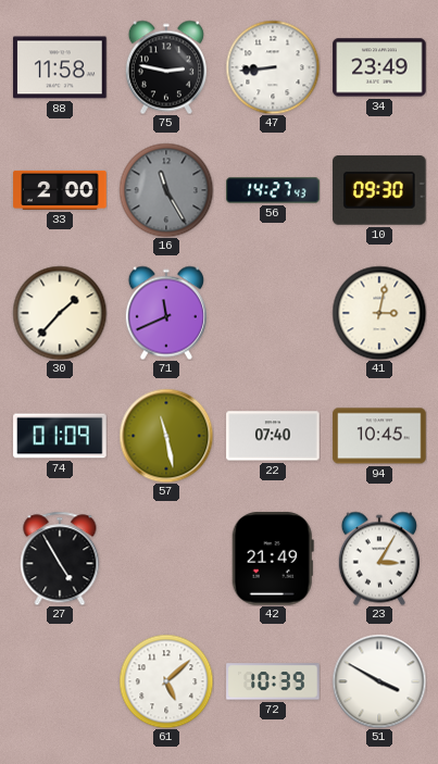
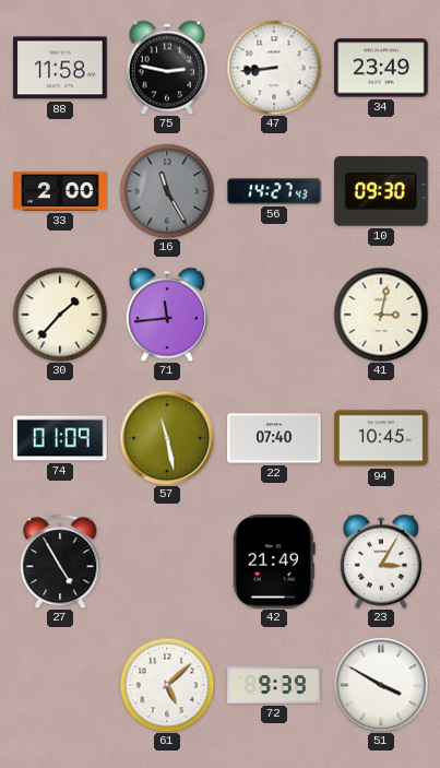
71: 11:41 -> 11:44
72: 10:39 -> 9:39
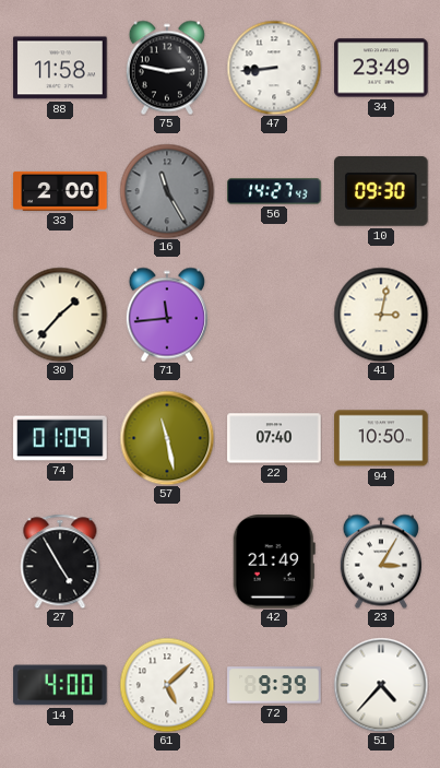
94: 10:45 -> 10:50
14: none -> 4:00
51: 3:50 -> 4:37
